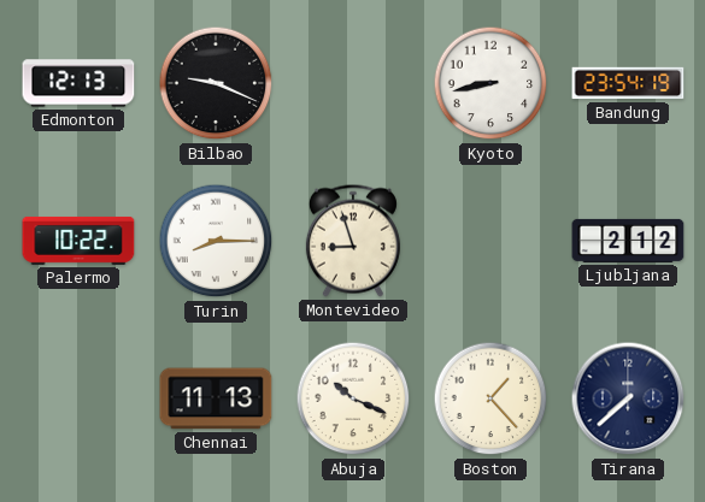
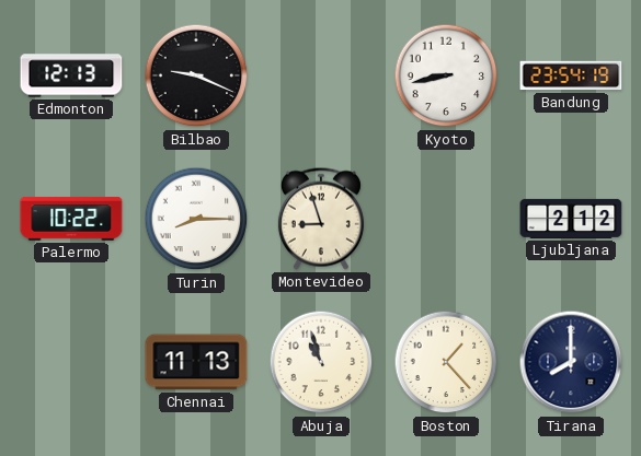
Abuja: 10:19 -> 10:57
Tirana: 7:38 -> 8:00
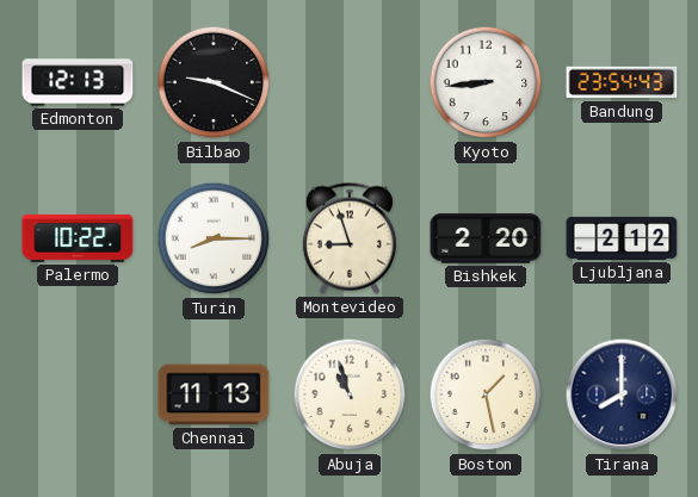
Kyoto: 8:43 -> 8:44
Bandung: 23:54:19 -> 23:54:43
Bishkek: none -> 2:20
Boston: 1:23 -> 1:28
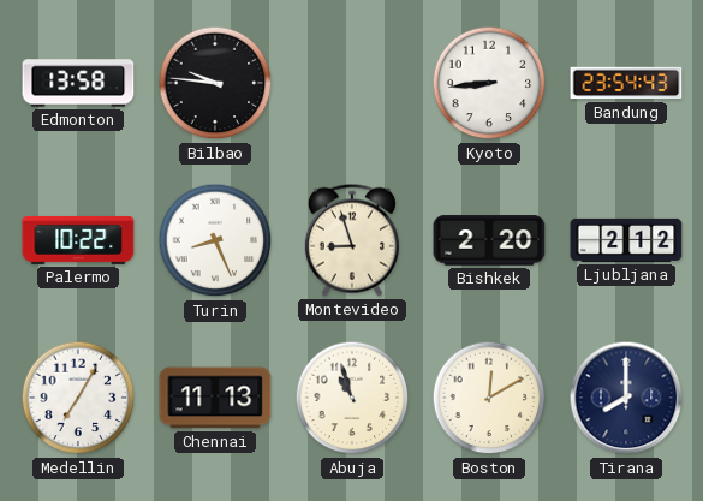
Edmonton: 12:13 -> 13:58
Bilbao: 9:19 -> 9:46
Turin: 8:15 -> 8:26
Medellin: none -> 7:05
Boston: 1:28 -> 12:10
